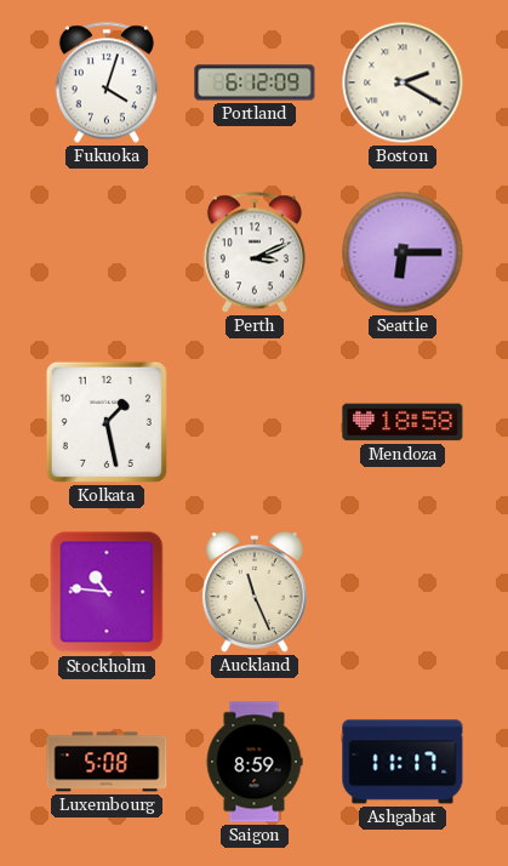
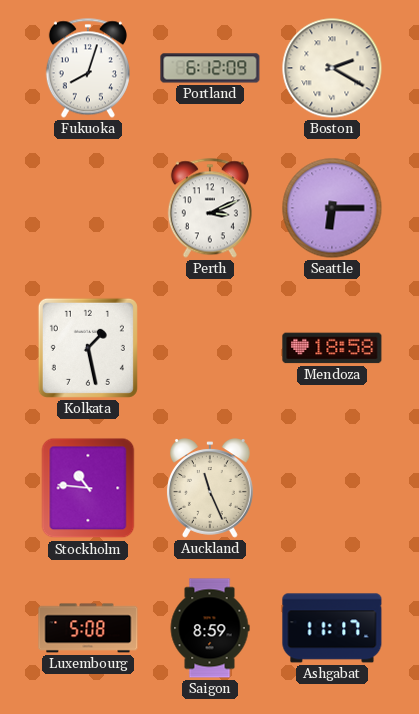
Fukuoka: 4:03 -> 8:03
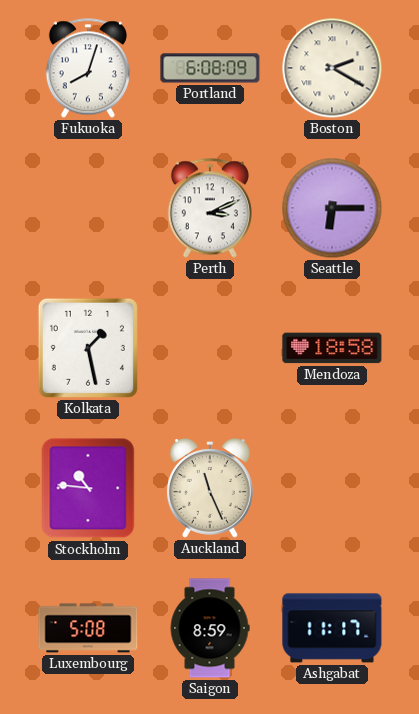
Portland: 6:12 -> 6:08
